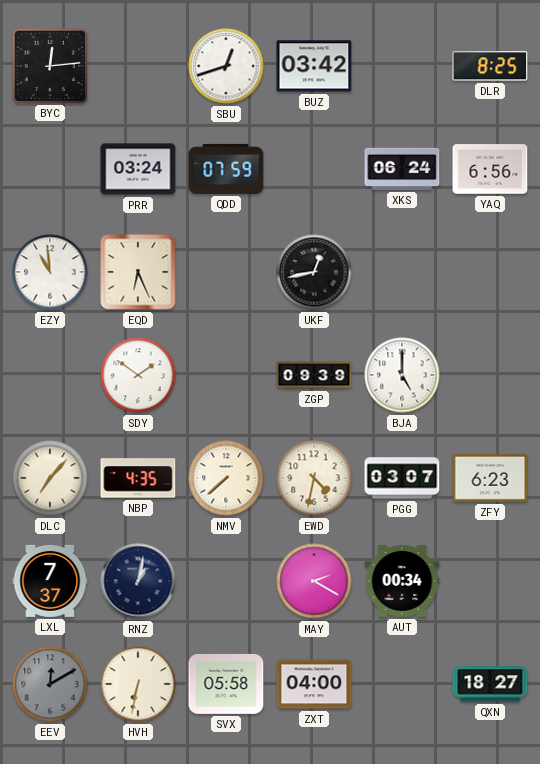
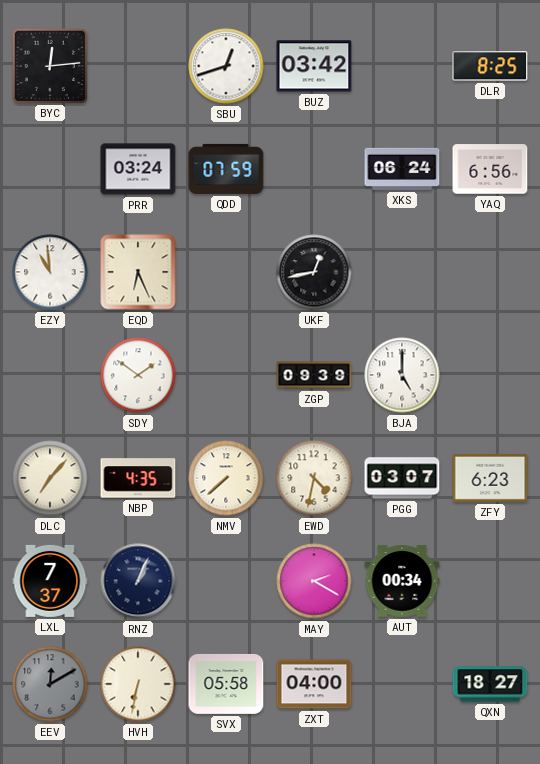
RNZ: 1:02 -> 1:04
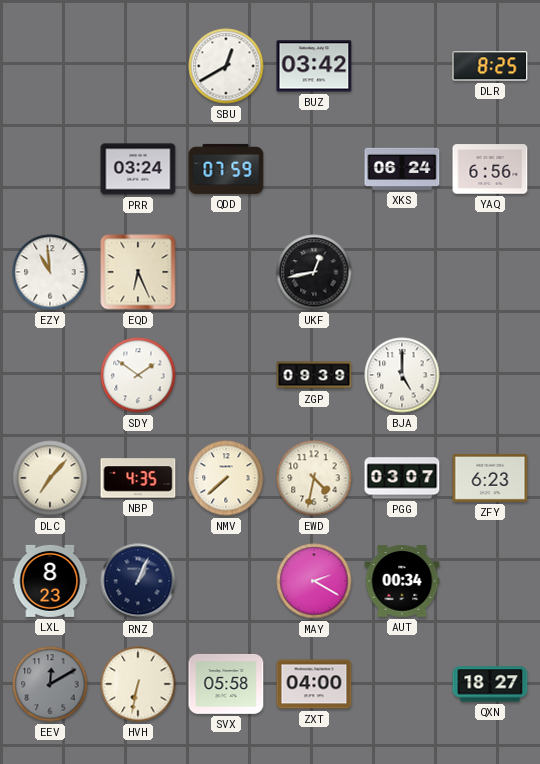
BYC: 12:14 -> none
SBU: 12:42 -> 12:40
LXL: 7:37 -> 8:23
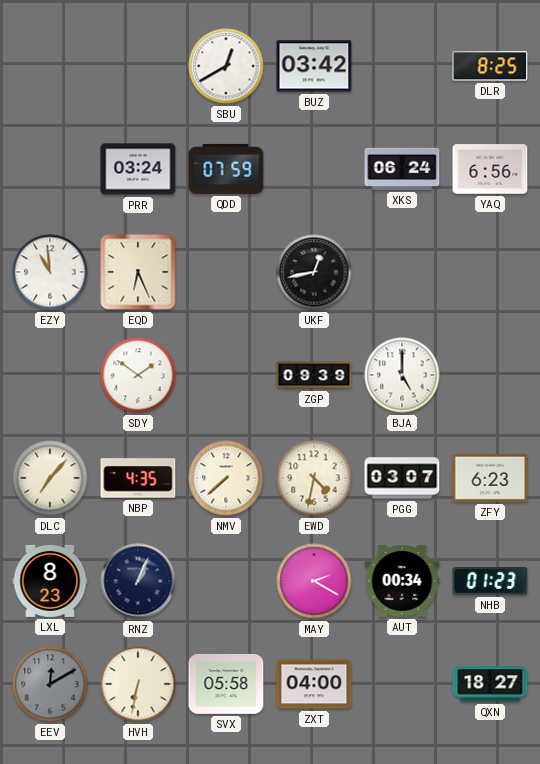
NHB: none -> 01:23
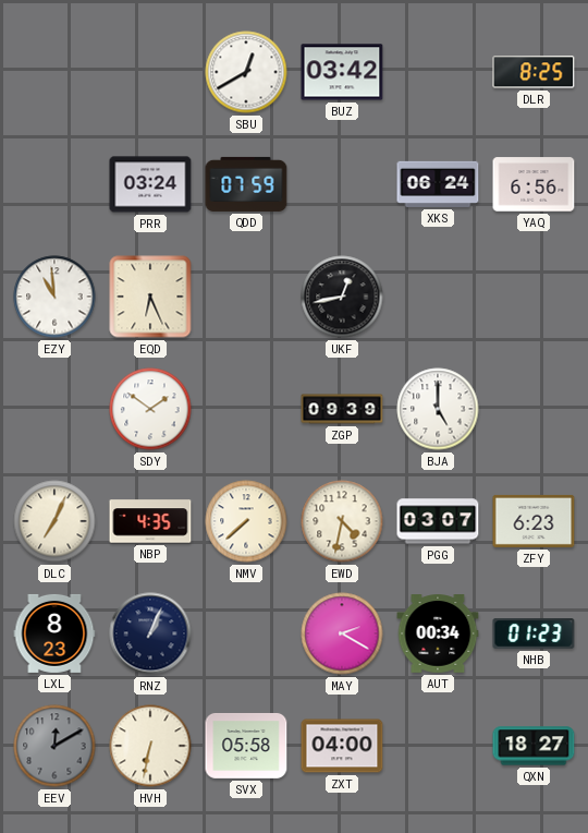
DLC: 7:07 -> 7:04
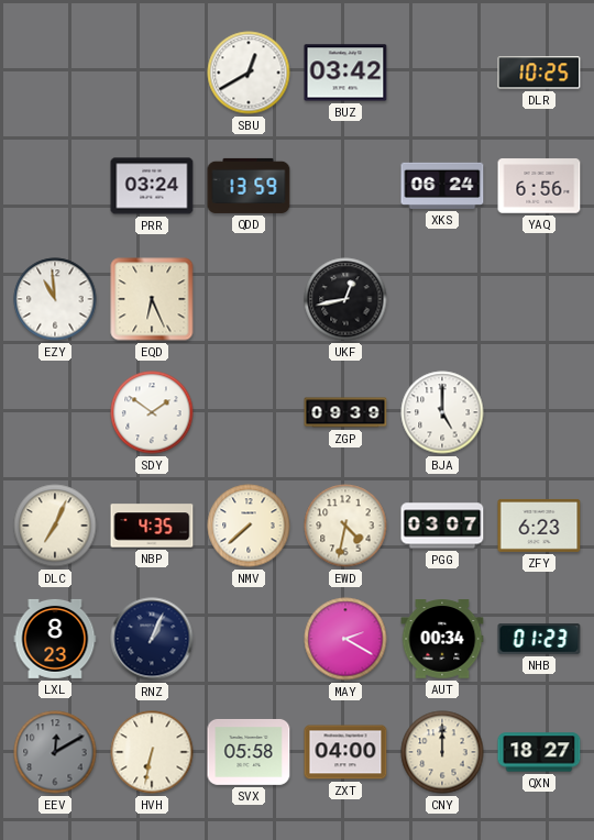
DLR: 8:25 -> 10:25
QDD: 07:59 -> 13:59
CNY: none -> 12:00
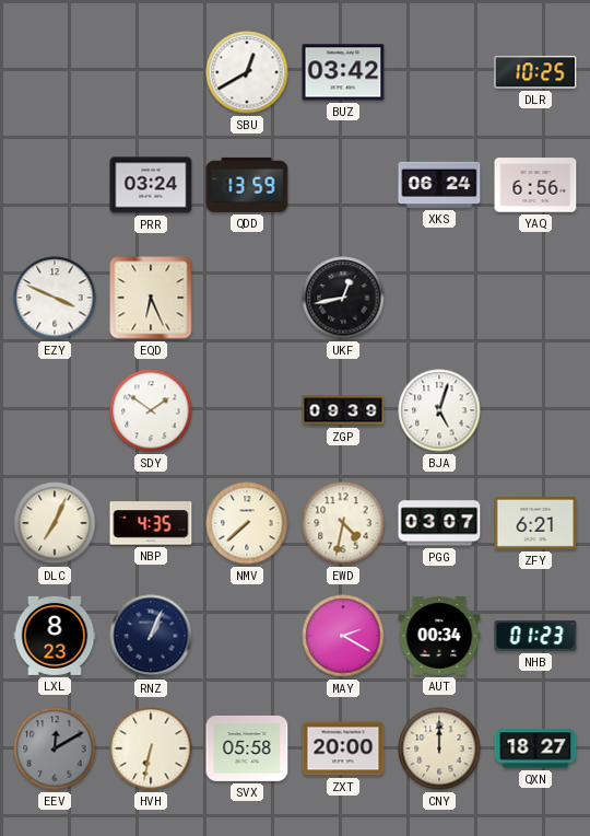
EZY: 10:59 -> 3:49
BJA: 5:00 -> 5:03
ZFY: 6:23 -> 6:21
ZXT: 04:00 -> 20:00
